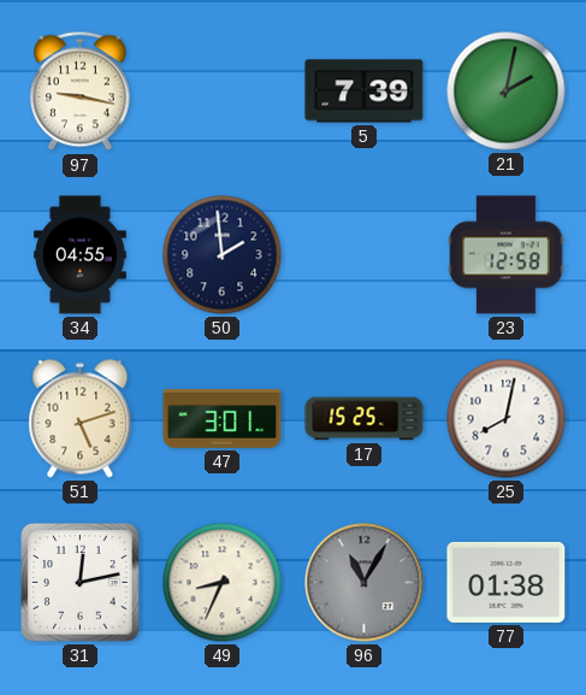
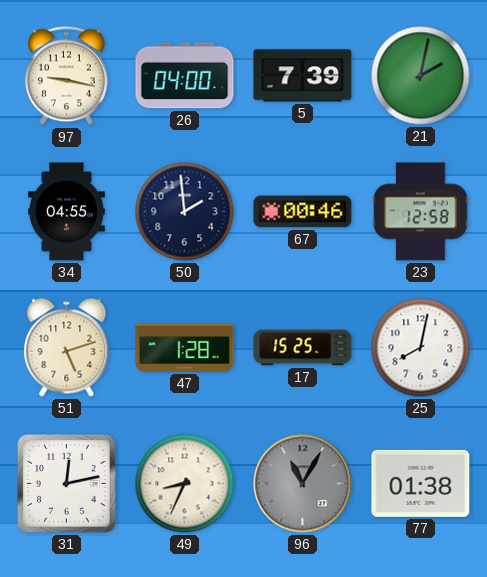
26: none -> 04:00
67: none -> 00:46
47: 3:01 -> 1:28
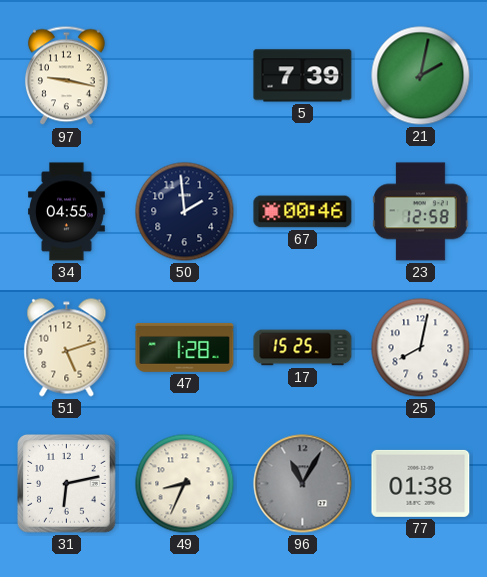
26: 04:00 -> none
31: 12:13 -> 6:13
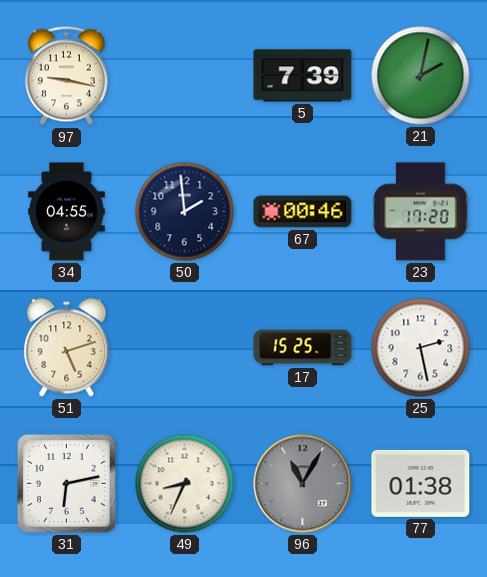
23: 12:58 -> 17:20
47: 1:28 -> none
25: 8:02 -> 2:28
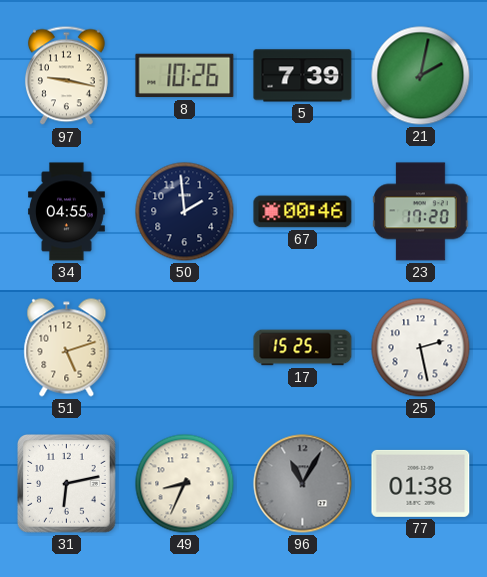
8: none -> 10:26
